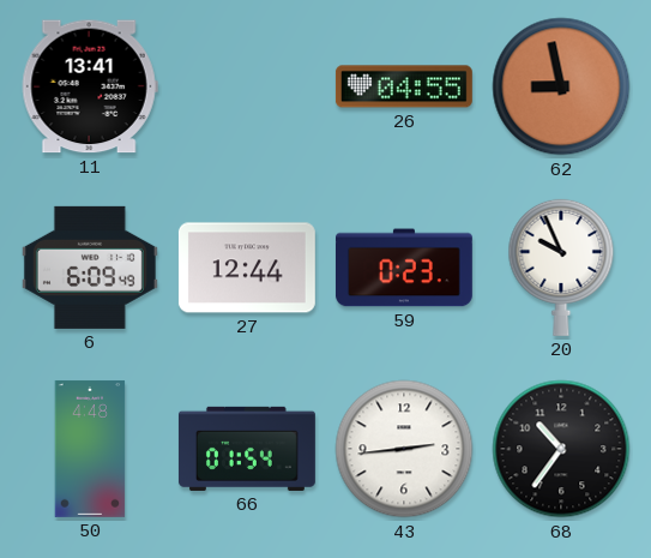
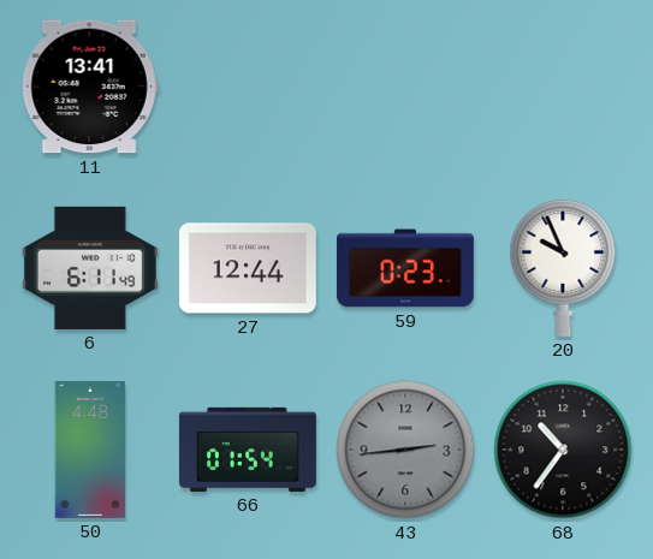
26: 04:55 -> none
62: 8:58 -> none
6: 6:09 -> 6:11
43 dial: white -> grey
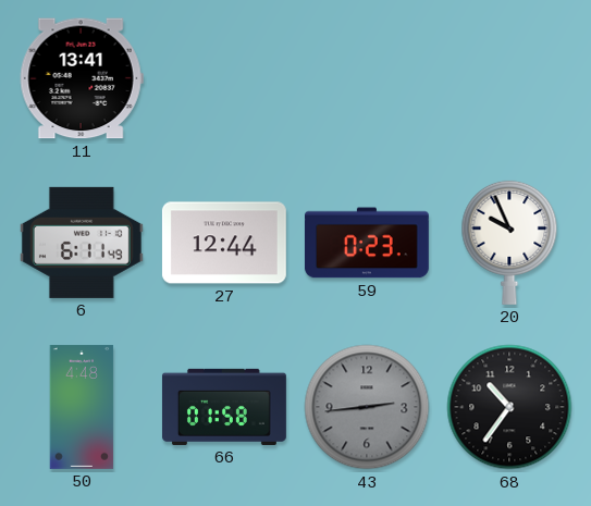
66: 01:54 -> 01:58
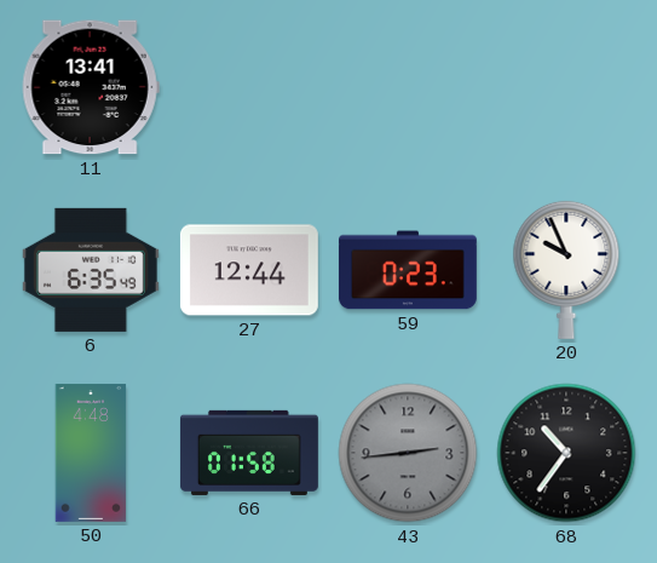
6: 6:11 -> 6:35
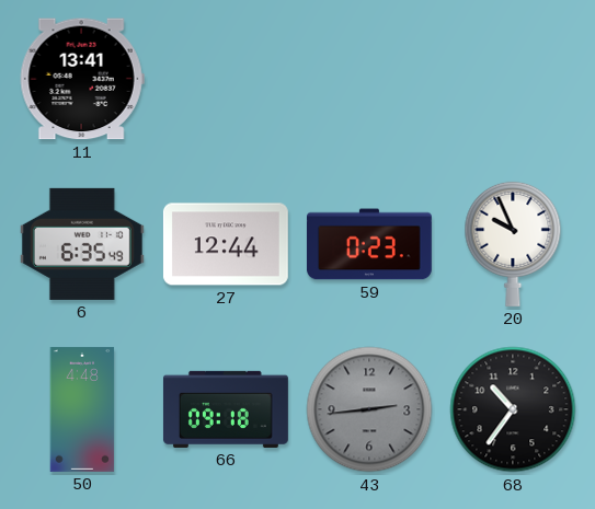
66: 01:58 -> 09:18
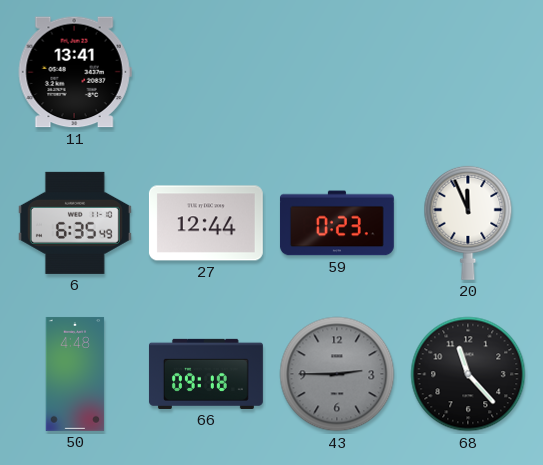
20: 9:56 -> 11:56
43: 2:44 -> 2:45
68: 10:36 -> 11:23
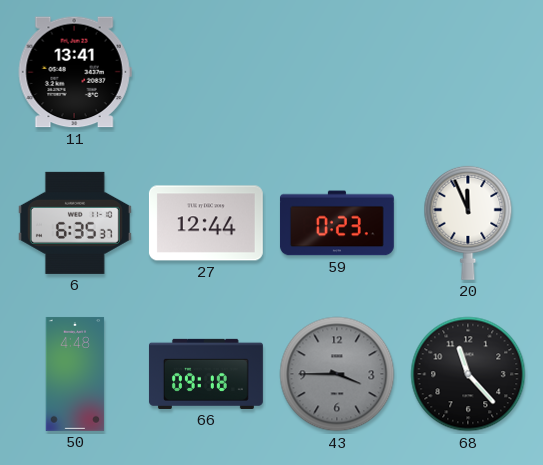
6: 6:35:49 -> 6:35:37
43: 2:45 -> 3:45
